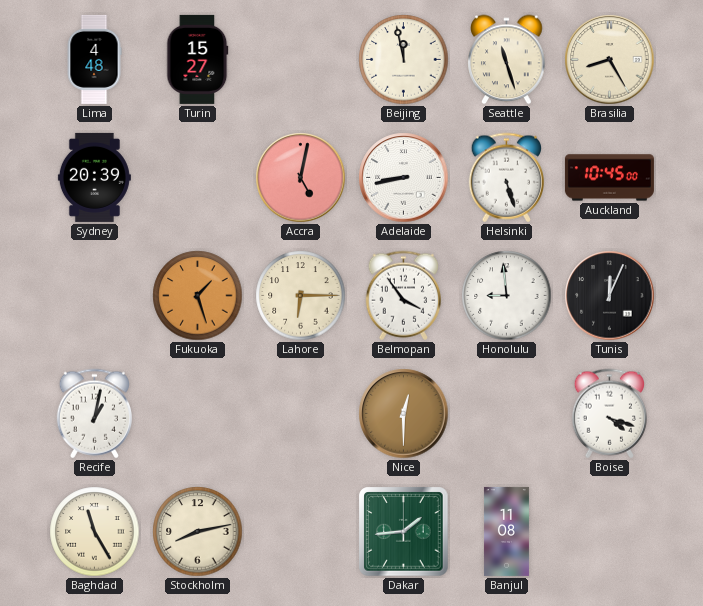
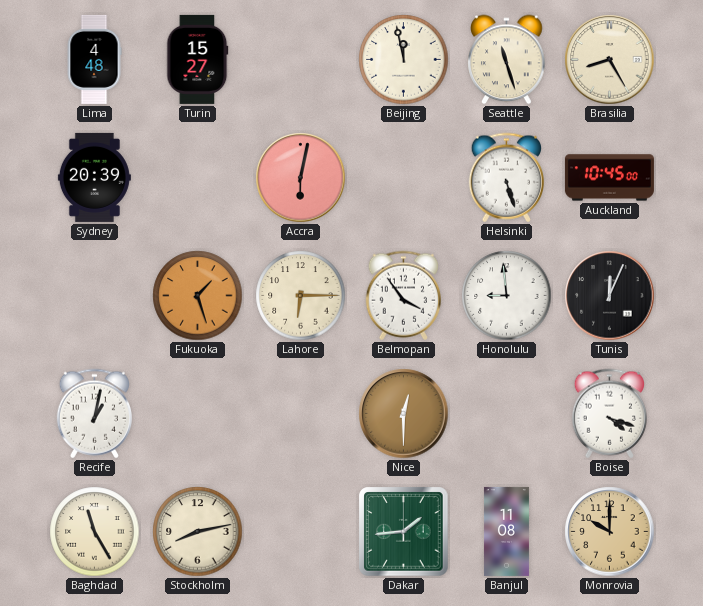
Accra: 5:02 -> 6:02
Adelaide: 8:43 -> none
Monrovia: none -> 10:00
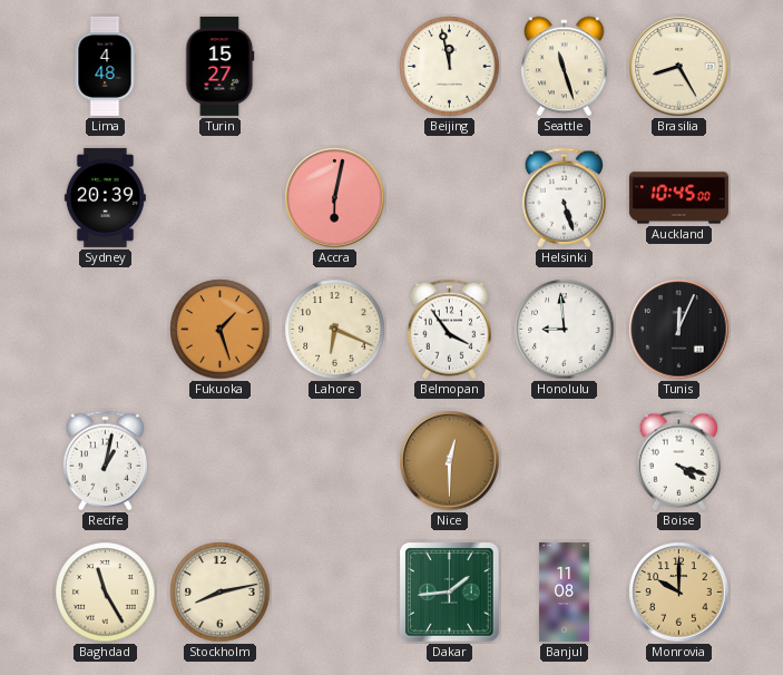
Lahore: 6:15 -> 6:19
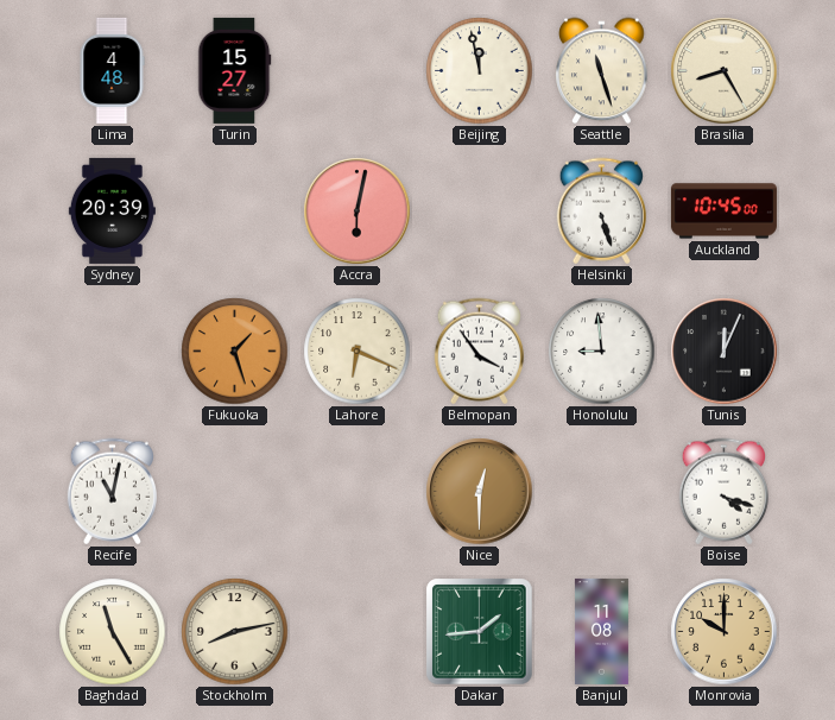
Recife: 1:02 -> 11:02
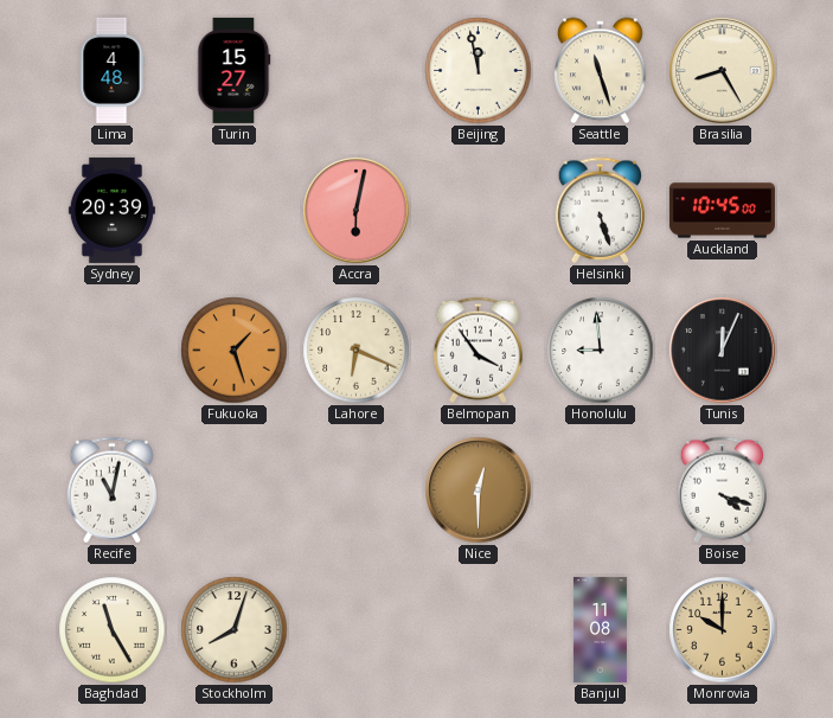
Stockholm: 8:13 -> 8:03
Dakar: 1:44 -> none
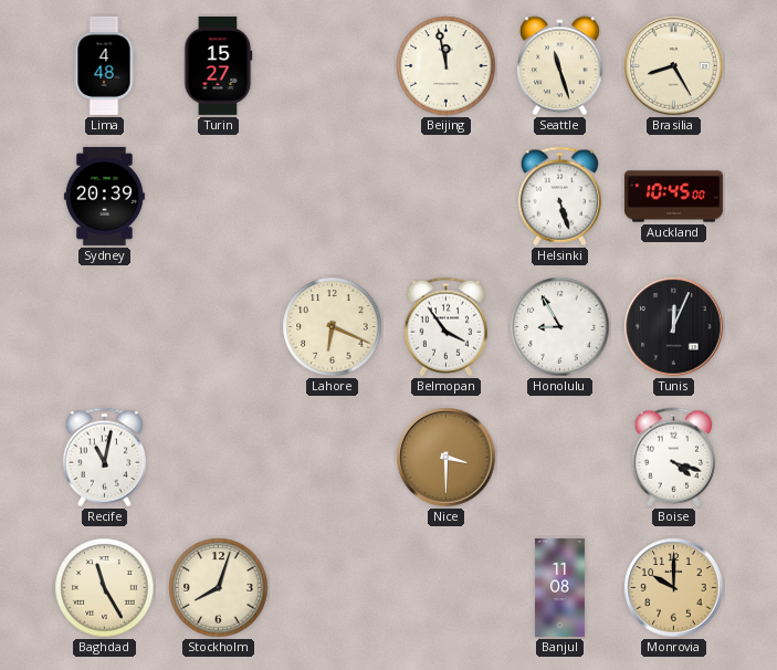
Accra: 6:02 -> none
Fukuoka: 1:27 -> none
Honolulu: 8:59 -> 8:55
Nice: 12:30 -> 3:30
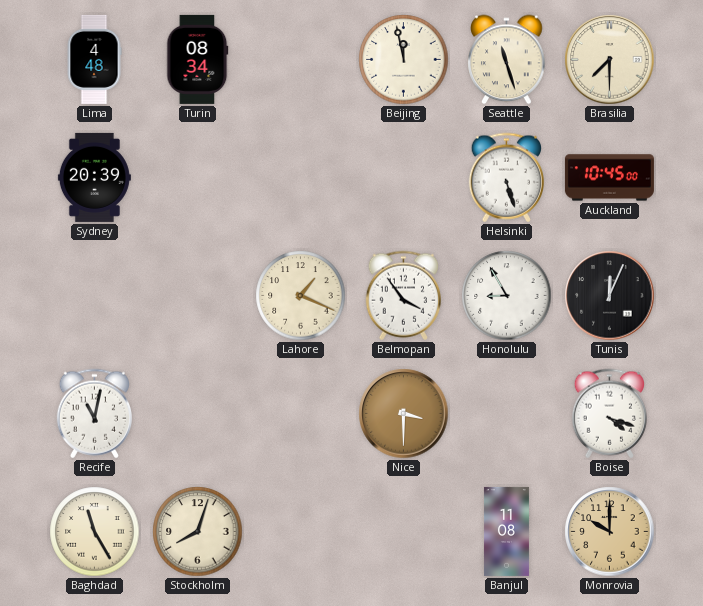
Turin: 15:27 -> 08:34
Brasilia: 8:25 -> 7:30
Lahore: 6:19 -> 1:19
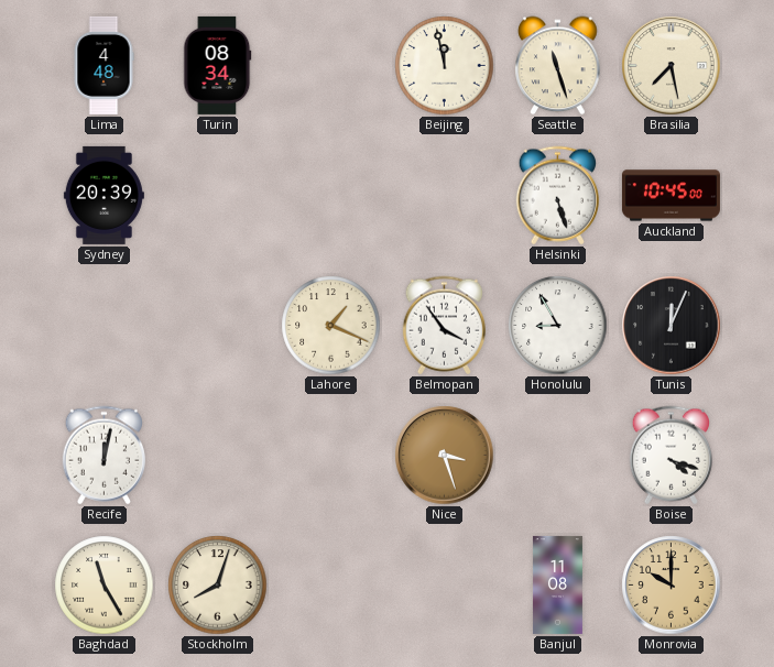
Brasilia: 7:30 -> 7:28
Recife: 11:02 -> 12:02
Nice: 3:30 -> 3:27
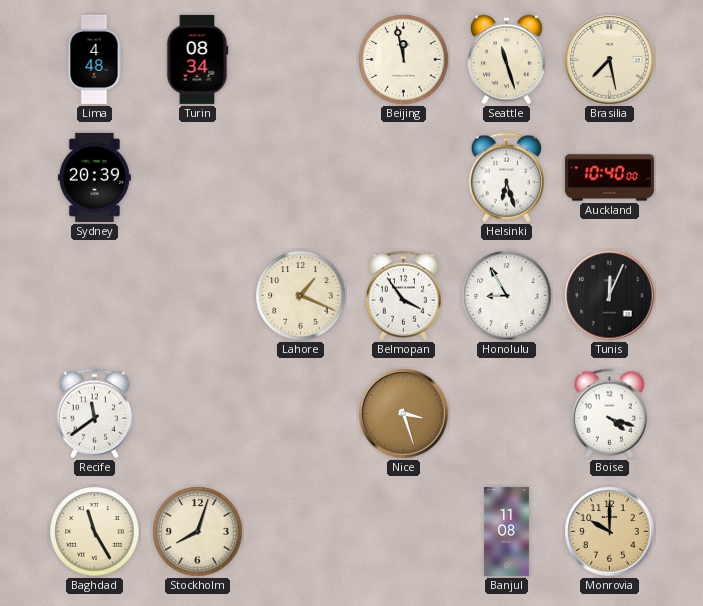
Helsinki: 5:27 -> 6:27
Auckland: 10:45 -> 10:40
Recife: 12:02 -> 11:39
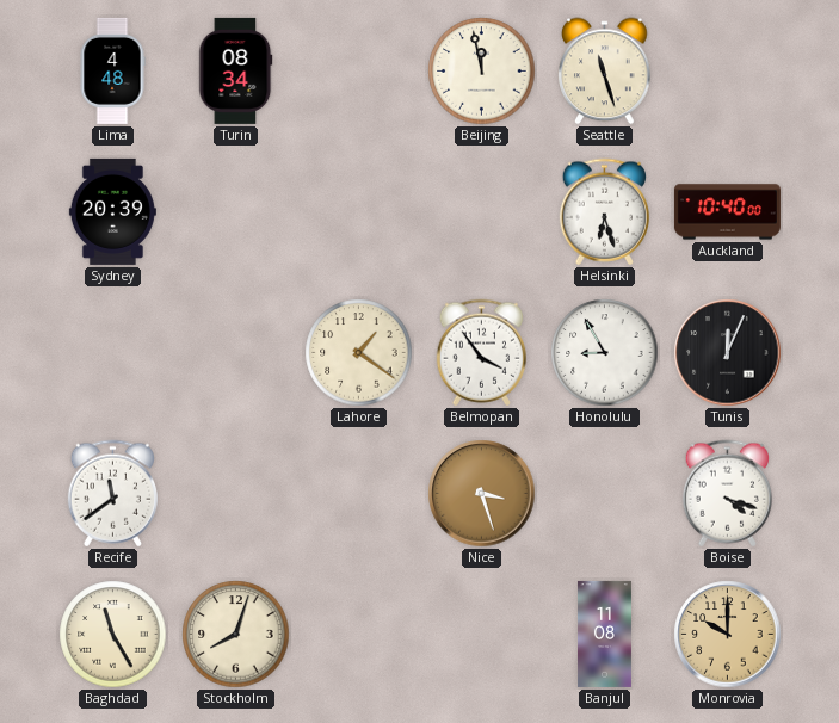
Brasilia: 7:28 -> none
Lahore: 1:19 -> 1:21
